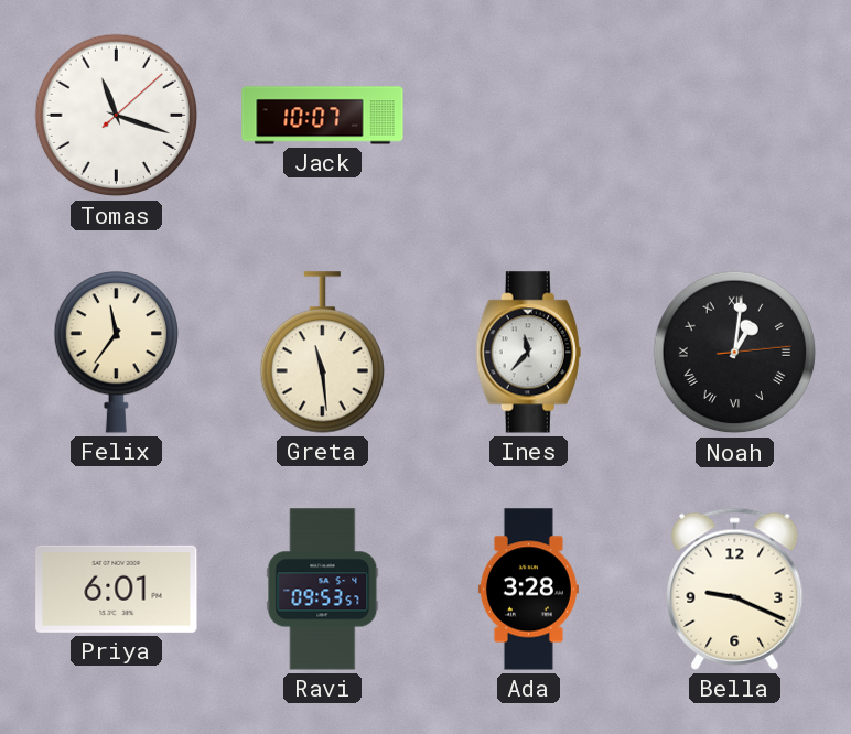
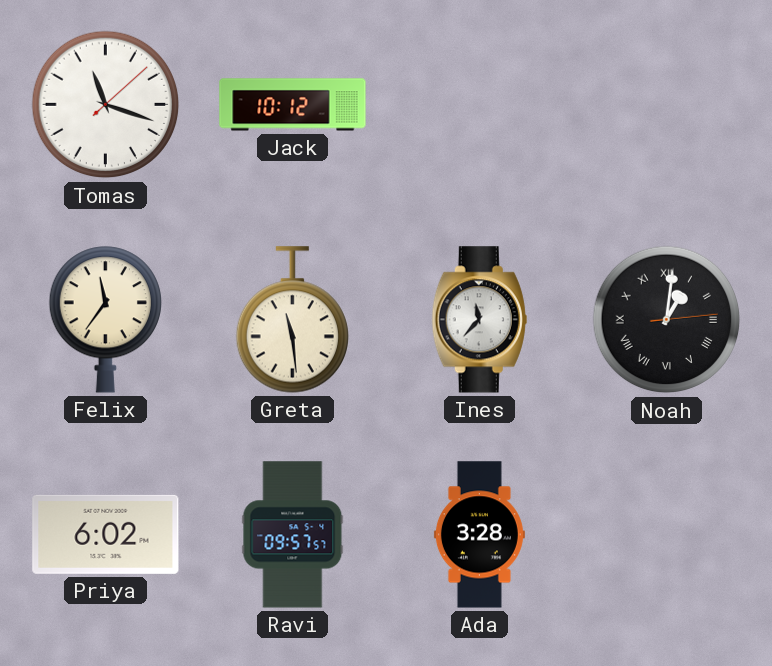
Jack: 10:07 -> 10:12
Priya: 6:01 -> 6:02
Ravi: 09:53 -> 09:57
Bella: 9:19 -> none
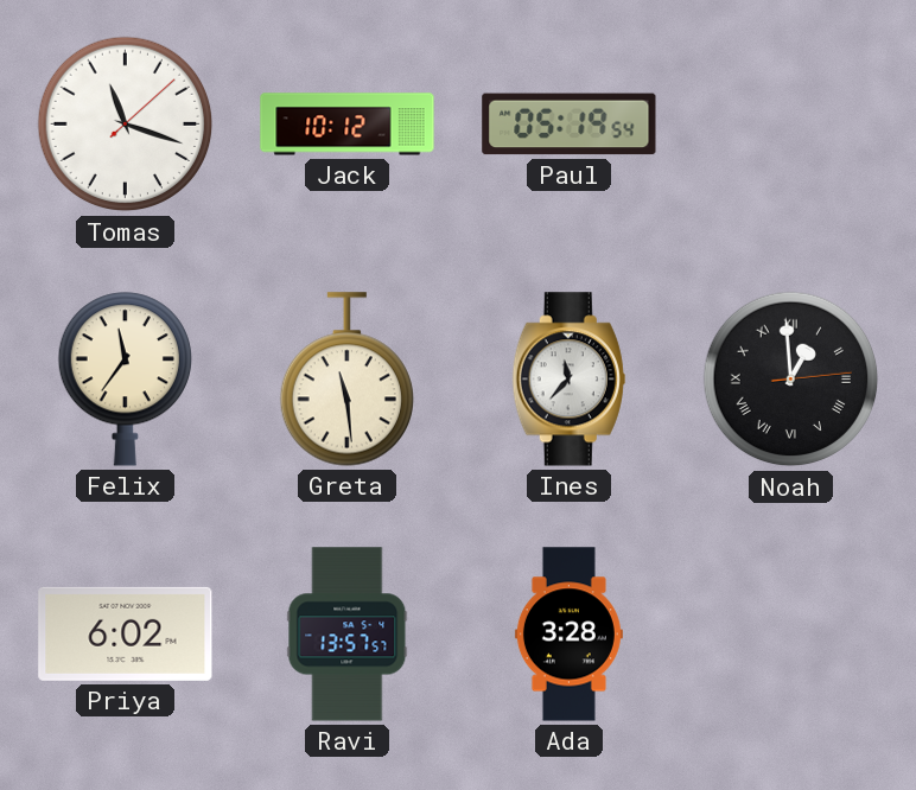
Paul: none -> 05:19
Noah: 1:01 -> 12:59
Ravi: 09:57 -> 13:57
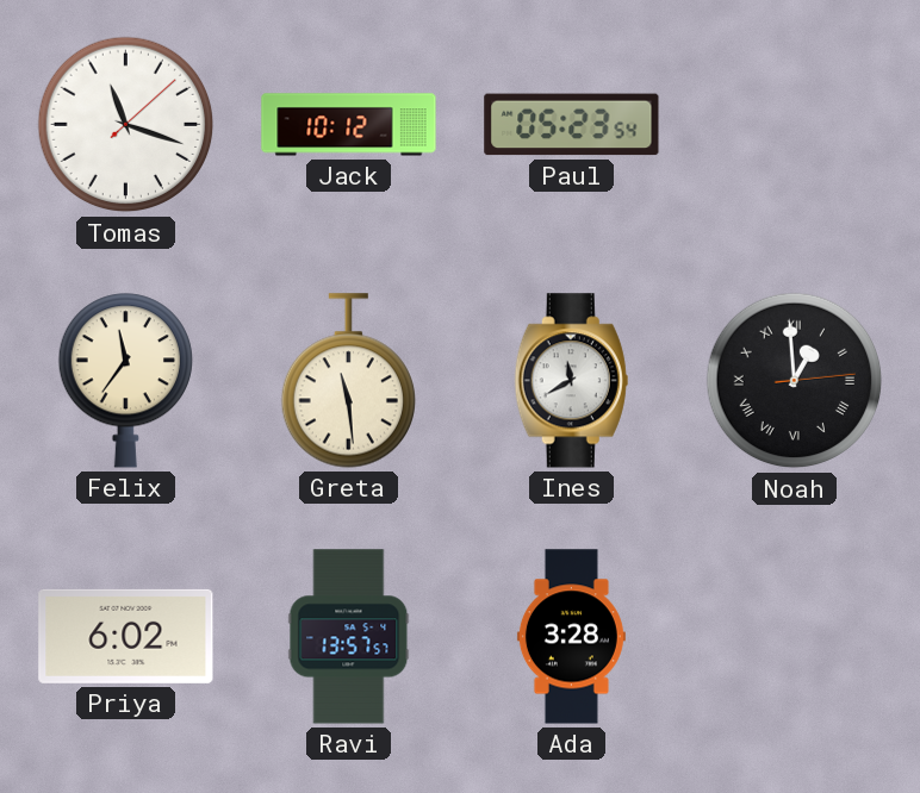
Paul: 05:19 -> 05:23
Ines: 11:37 -> 11:40
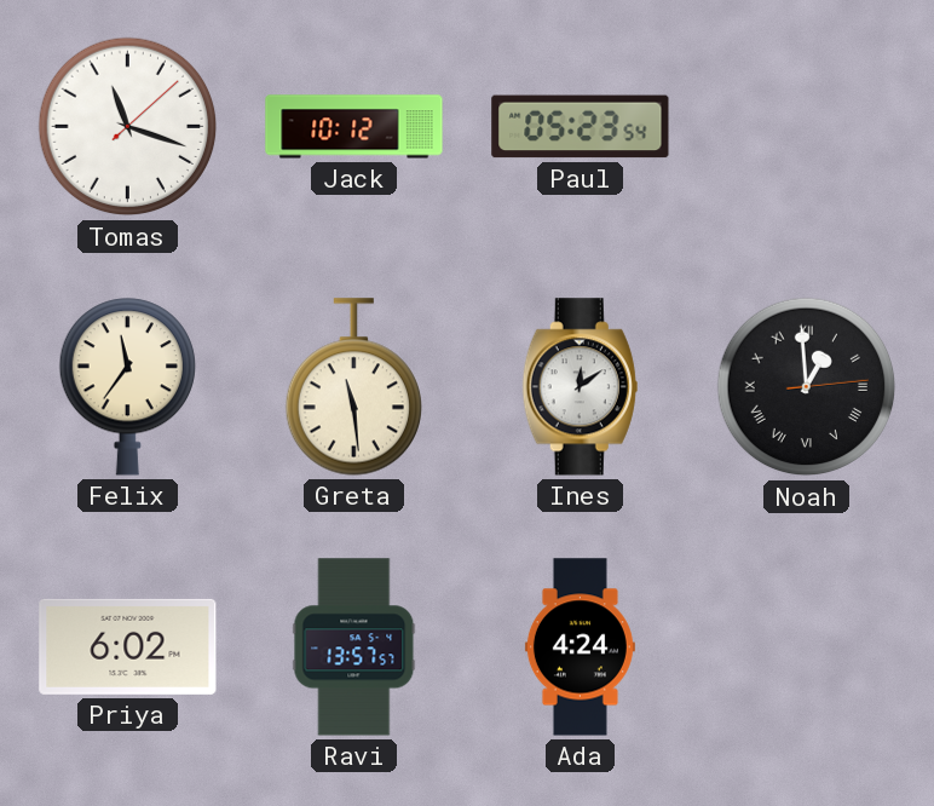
Ines: 11:40 -> 12:09
Ada: 3:28 -> 4:24
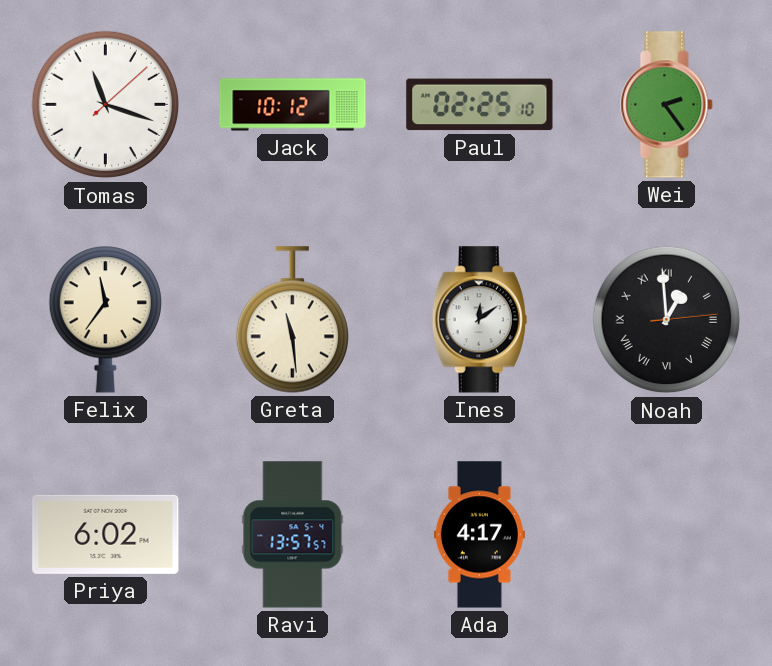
Paul: 05:23 -> 02:25
Wei: none -> 2:24
Ada: 4:24 -> 4:17
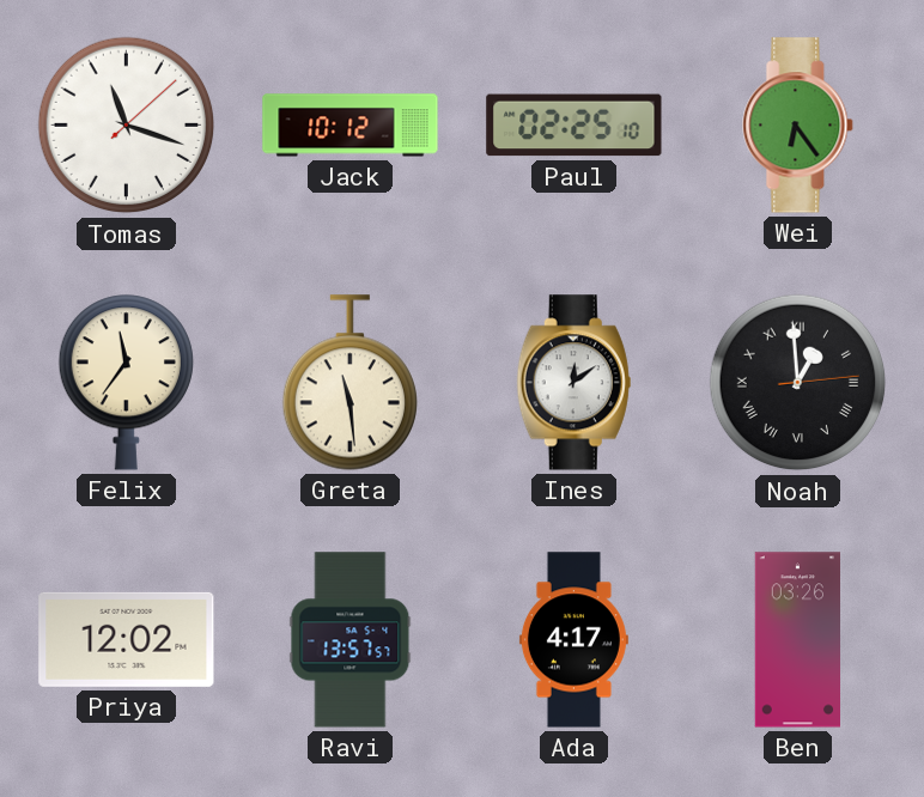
Wei: 2:24 -> 6:24
Priya: 6:02 -> 12:02
Ben: none -> 03:26
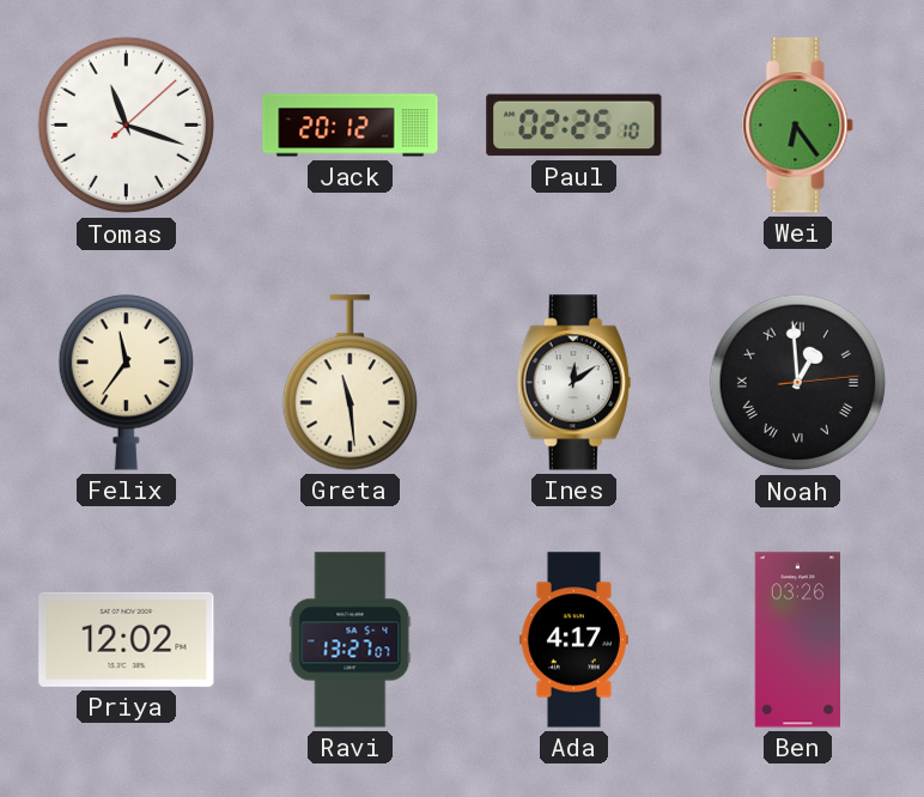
Jack: 10:12 -> 20:12
Ravi: 13:57 -> 13:27
